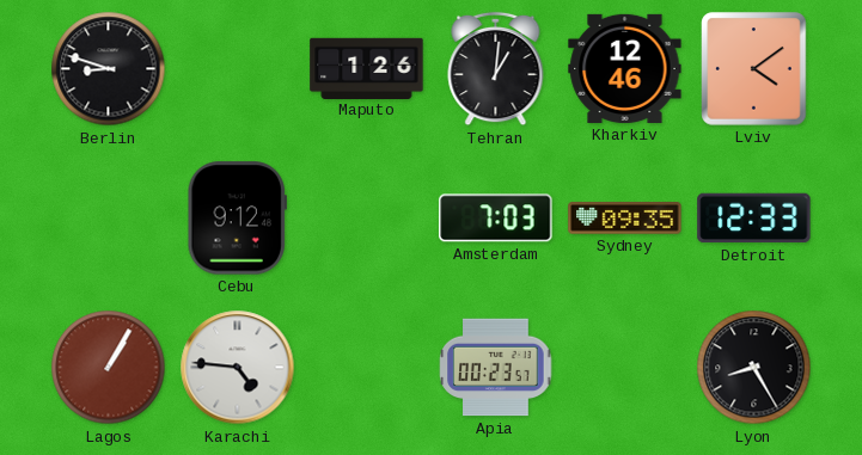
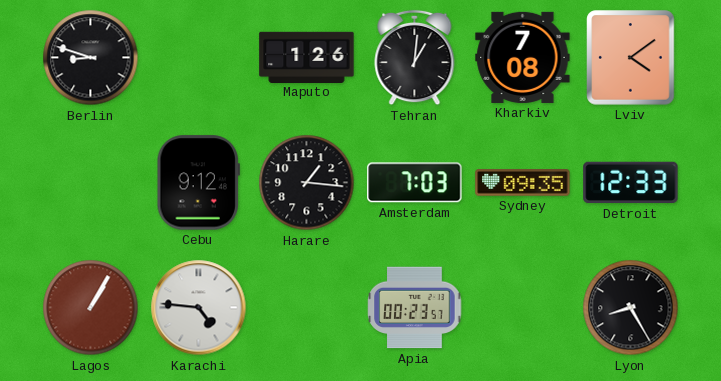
Kharkiv: 12:46 -> 7:08
Harare: none -> 1:16
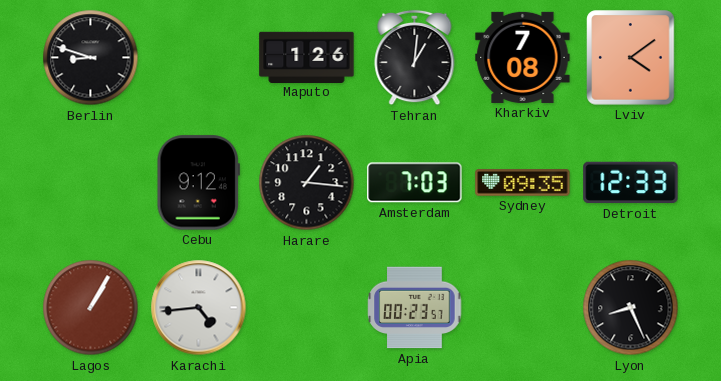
Karachi: 4:46 -> 4:44
Lyon: 8:25 -> 8:26
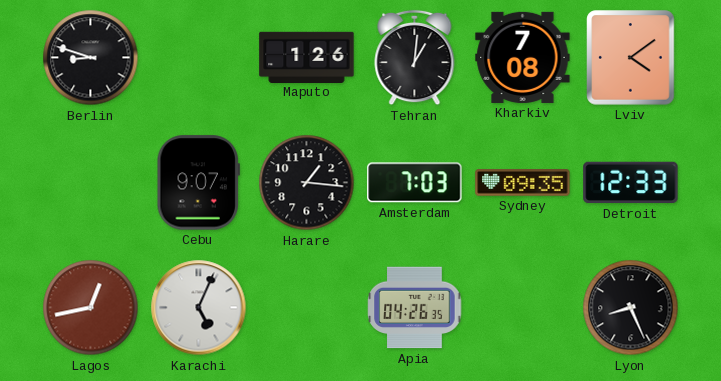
Cebu: 9:12 -> 9:07
Lagos: 1:05 -> 12:43
Karachi: 4:44 -> 5:04
Apia: 00:23 -> 04:26
